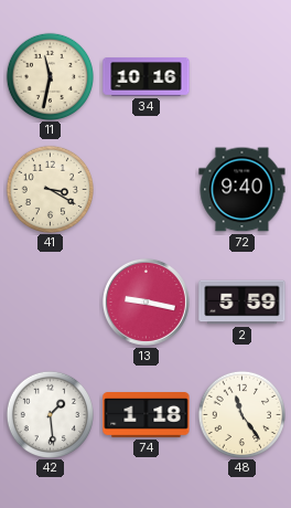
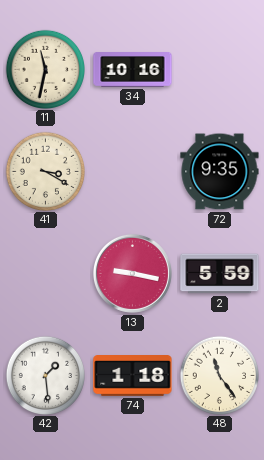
72: 9:40 -> 9:35
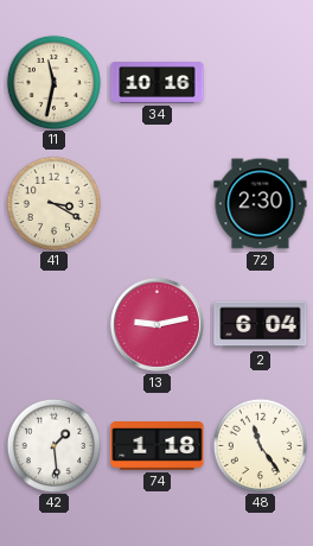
72: 9:35 -> 2:30
13: 9:17 -> 9:13
2: 5:59 -> 6:04
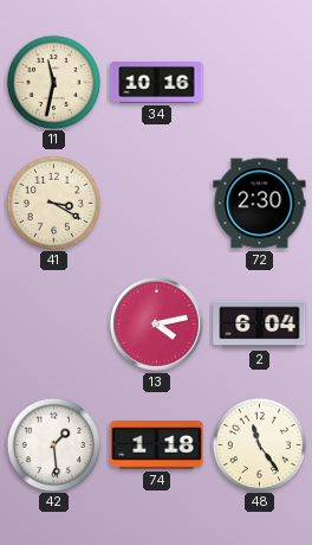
13: 9:13 -> 4:13
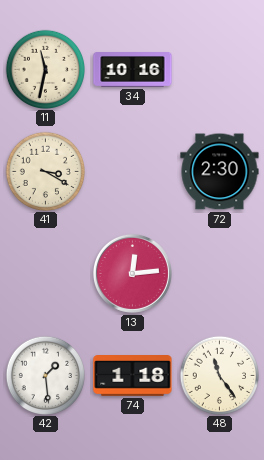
13: 4:13 -> 12:14
2: 6:04 -> none
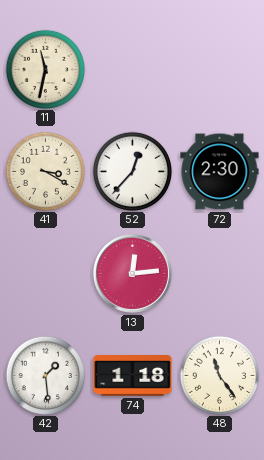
34: 10:16 -> none
52: none -> 12:37
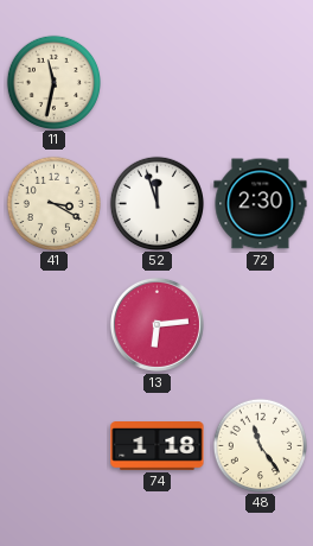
52: 12:37 -> 11:57
13: 12:14 -> 6:14
42: 1:29 -> none
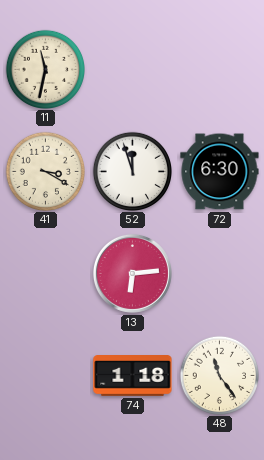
72: 2:30 -> 6:30
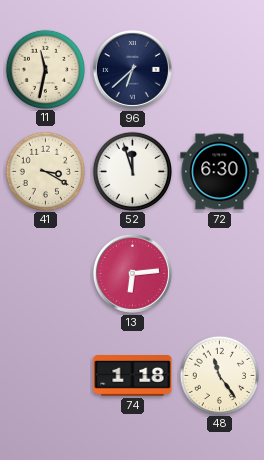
96: none -> 6:38
